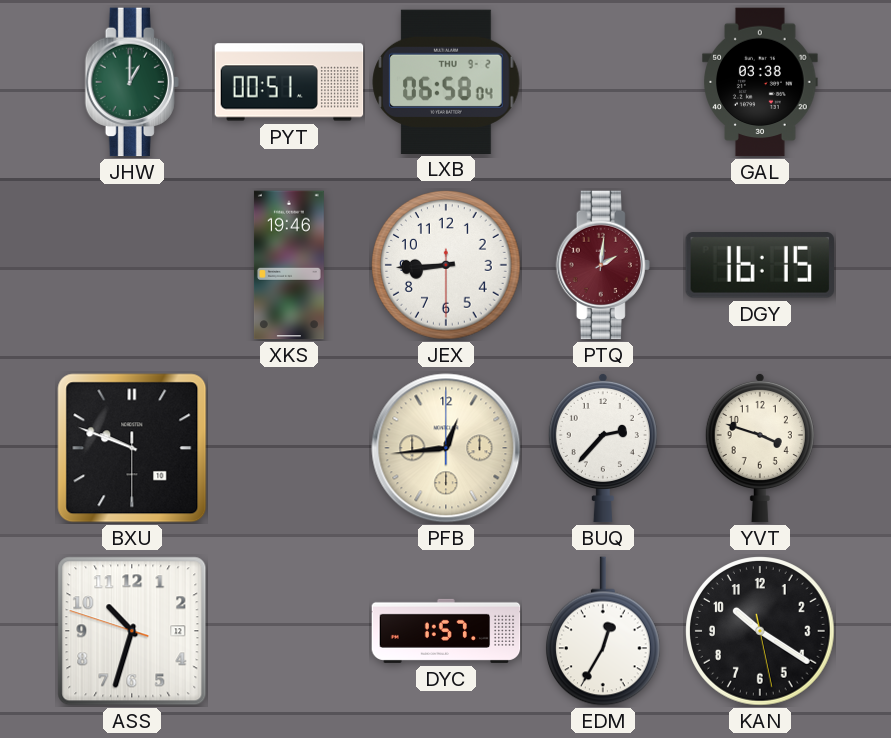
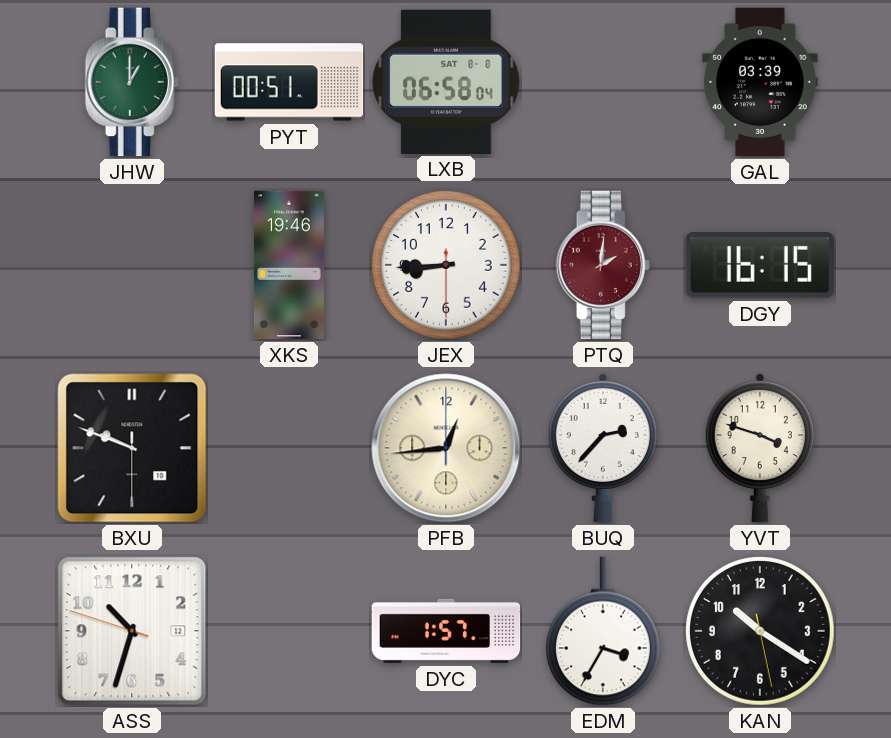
LXB date: THU 9-2 -> SAT 8-8
GAL: 03:38 -> 03:39
EDM: 12:35 -> 3:35
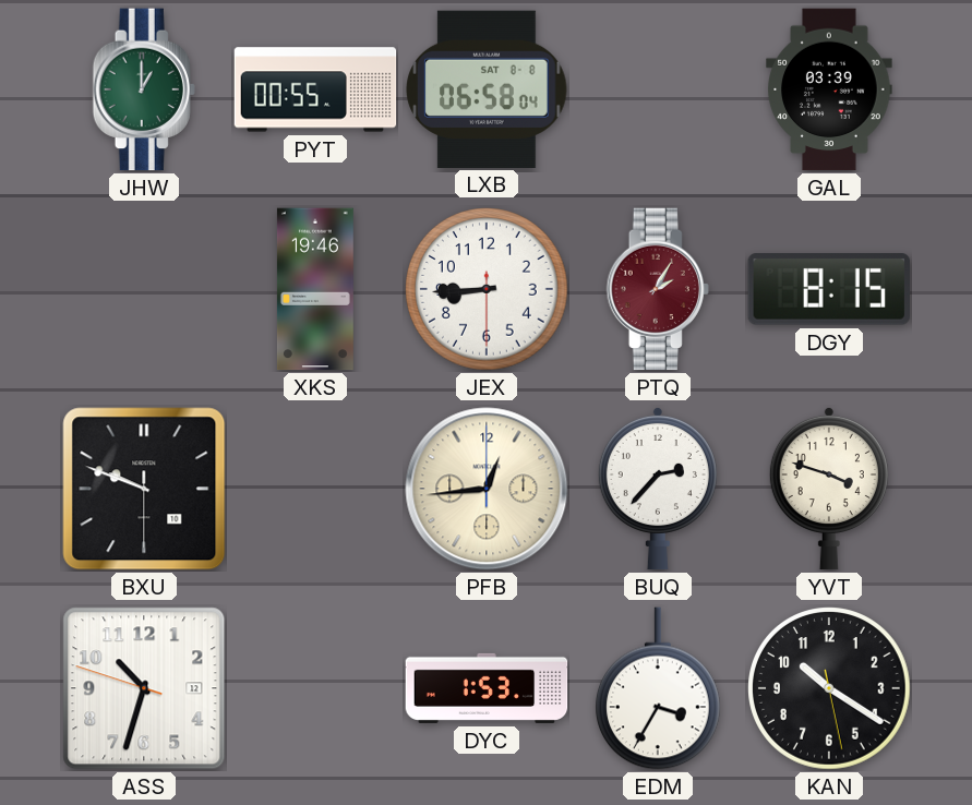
PYT: 00:51 -> 00:55
PTQ: 2:01 -> 2:05
DGY: 16:15 -> 8:15
DYC: 1:57 -> 1:53
